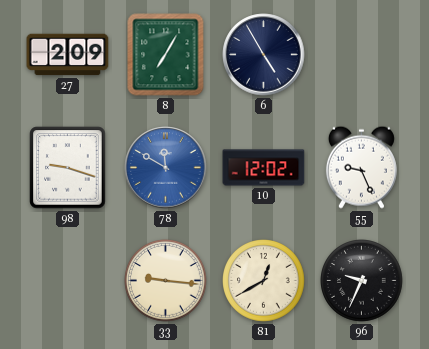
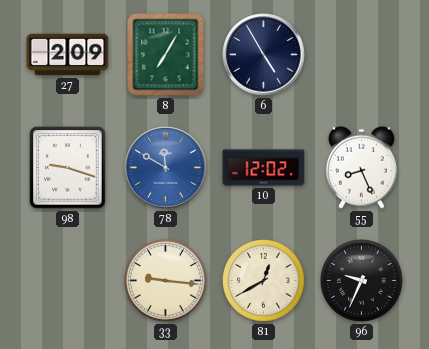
55: 9:26 -> 8:26
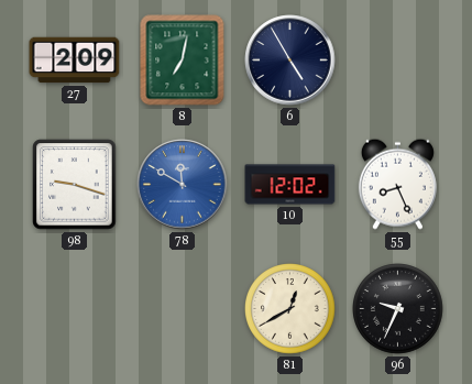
8: 7:05 -> 7:02
33: 9:16 -> none
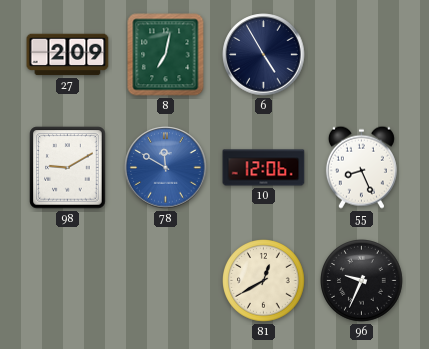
98: 9:18 -> 9:10
10: 12:02 -> 12:06
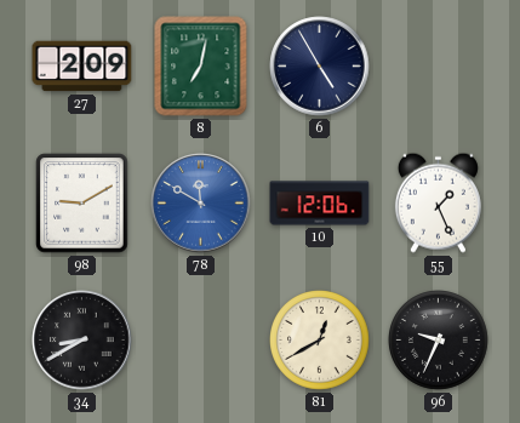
55: 8:26 -> 1:26
34: none -> 8:40
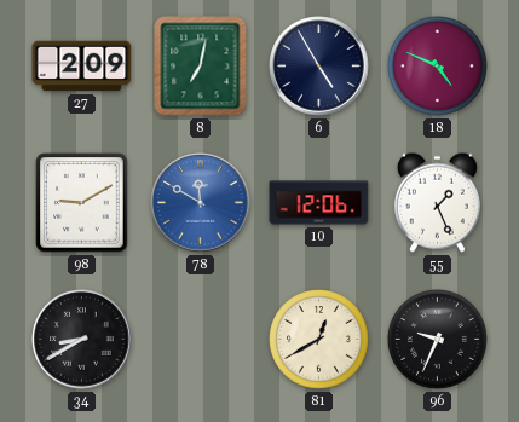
18: none -> 4:49
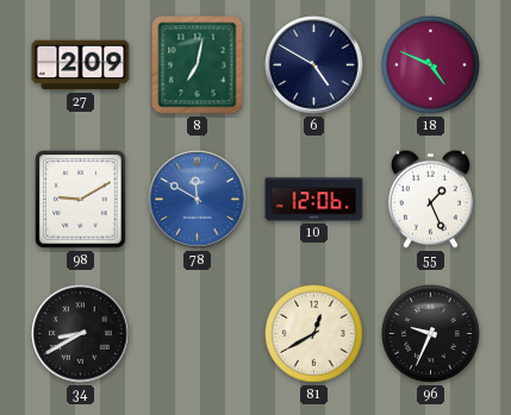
6: 4:55 -> 4:50
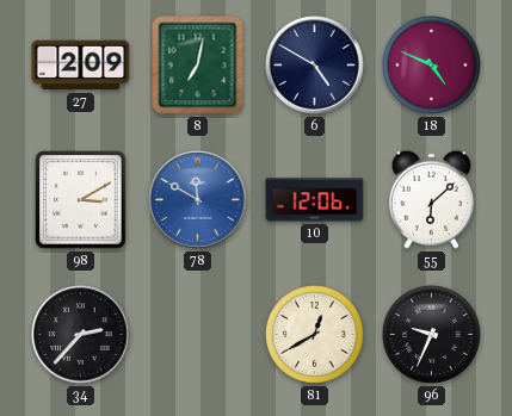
98: 9:10 -> 3:10
55: 1:26 -> 6:08
34: 8:40 -> 2:37
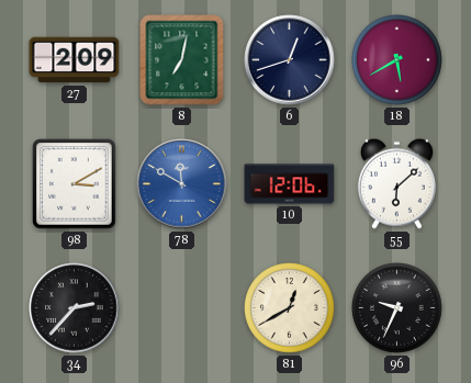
6: 4:50 -> 12:42
18: 4:49 -> 5:40
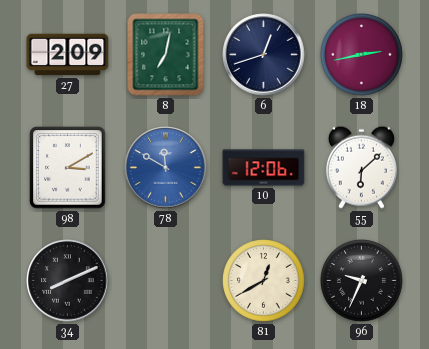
18: 5:40 -> 2:43
34: 2:37 -> 8:11
